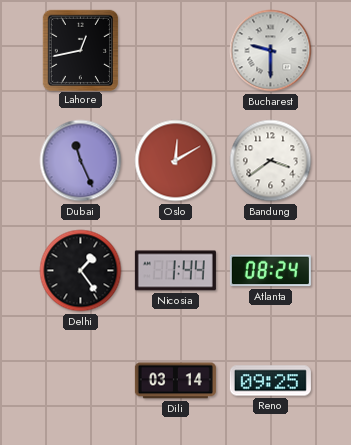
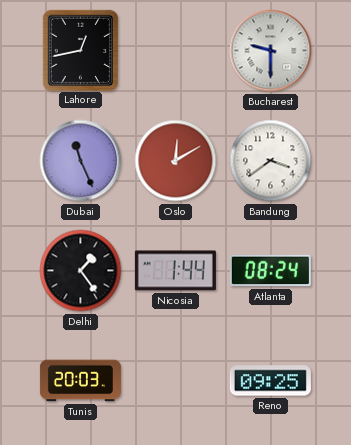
Tunis: none -> 20:03
Dili: 03:14 -> none
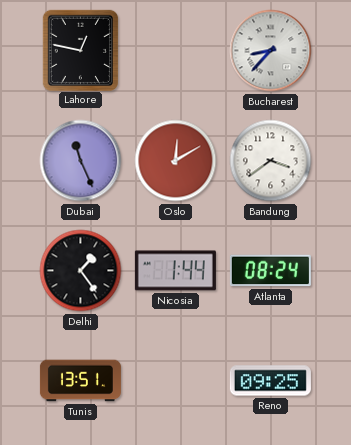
Lahore: 12:43 -> 12:47
Bucharest: 9:30 -> 8:37
Tunis: 20:03 -> 13:51
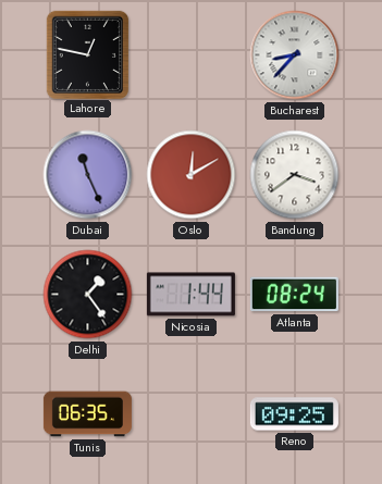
Tunis: 13:51 -> 06:35
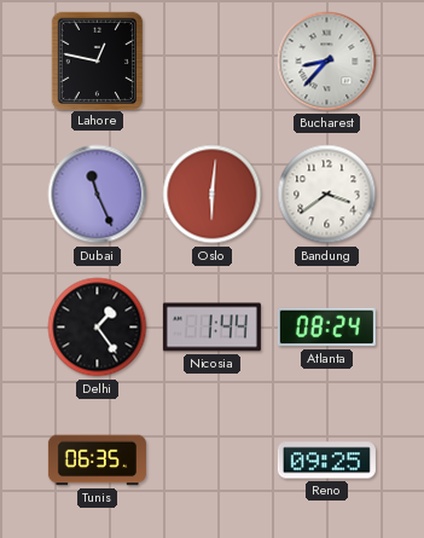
Oslo: 12:10 -> 6:01
